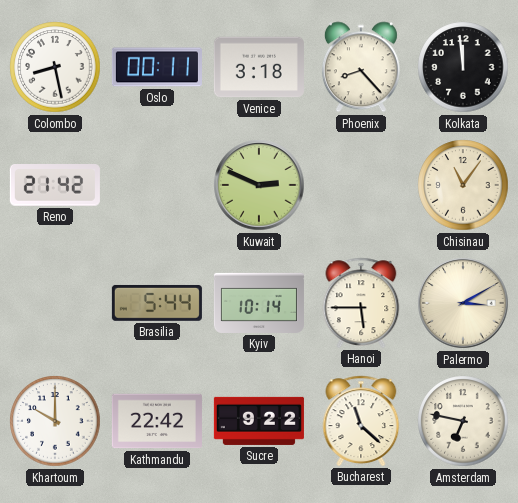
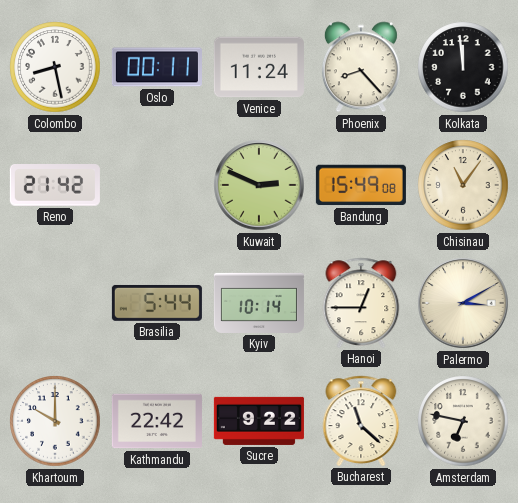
Venice: 3:18 -> 11:24
Bandung: none -> 15:49
Hanoi: 5:45 -> 12:45
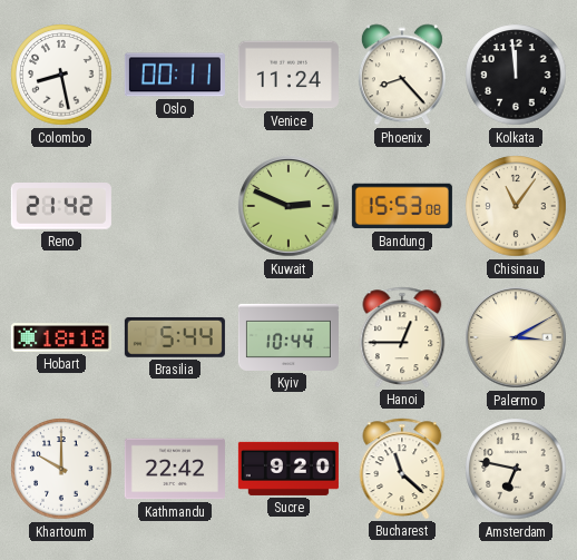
Bandung: 15:49 -> 15:53
Hobart: none -> 18:18
Kyiv: 10:14 -> 10:44
Sucre: 9:22 -> 9:20
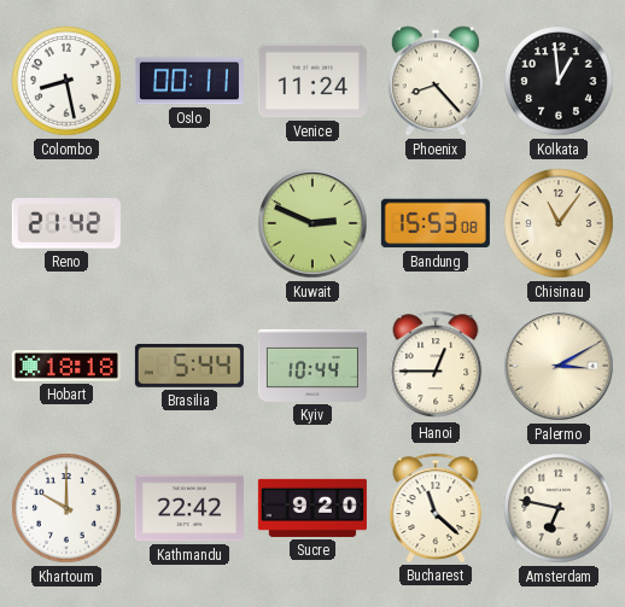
Kolkata: 11:59 -> 12:59
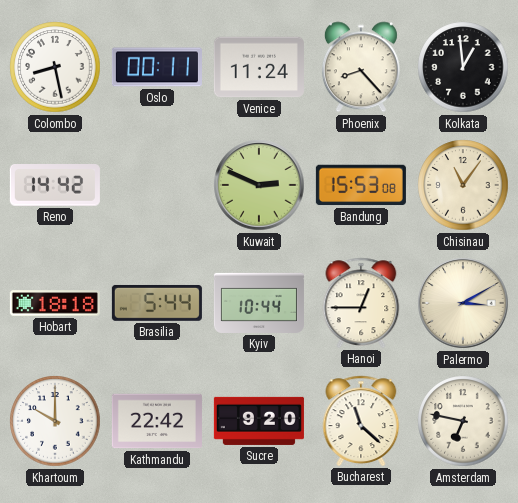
Reno: 21:42 -> 14:42
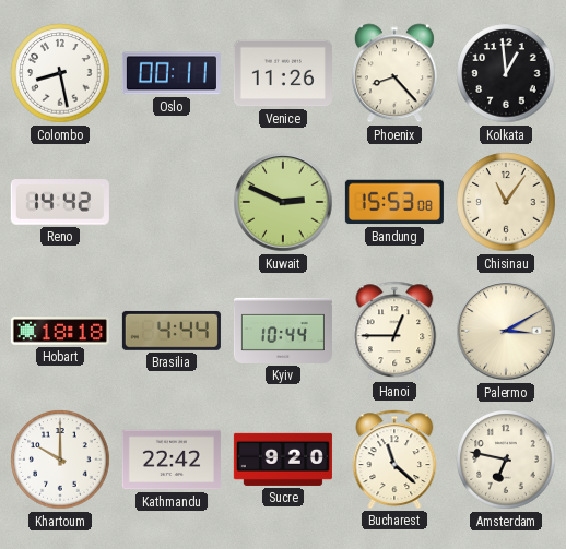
Venice: 11:24 -> 11:26
Brasilia: 5:44 -> 4:44
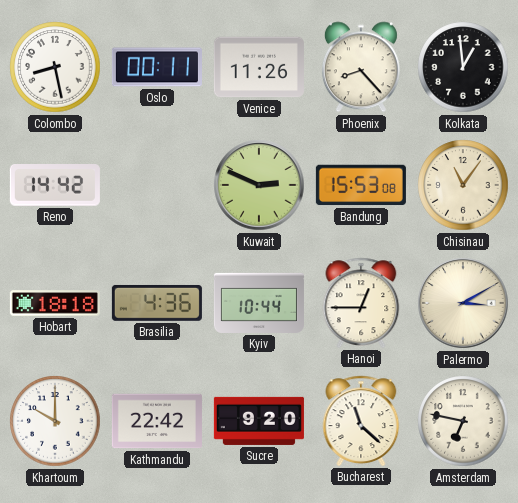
Brasilia: 4:44 -> 4:36
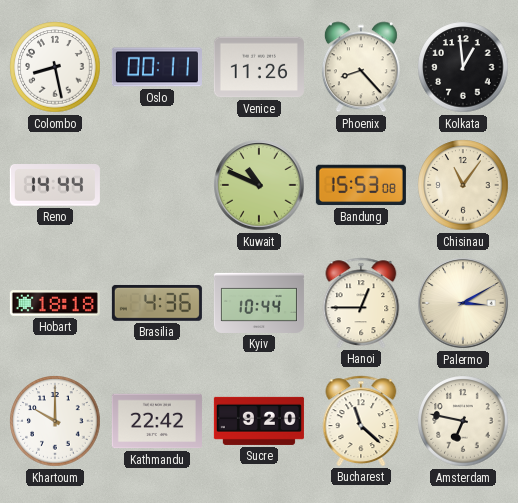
Reno: 14:42 -> 14:44
Kuwait: 2:49 -> 10:49
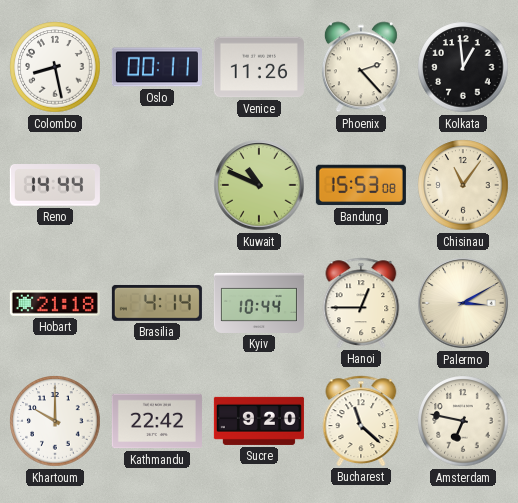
Phoenix: 8:23 -> 2:23
Hobart: 18:18 -> 21:18
Brasilia: 4:36 -> 4:14
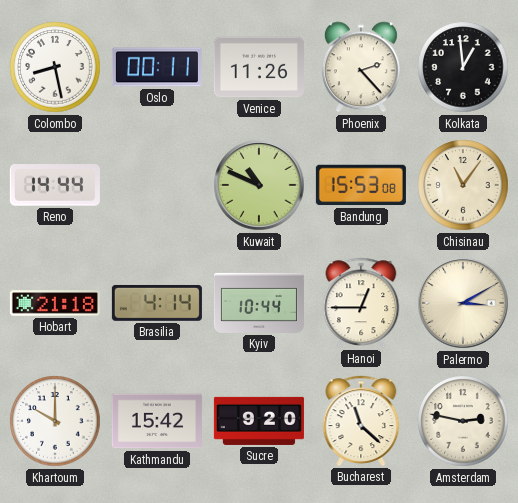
Kathmandu: 22:42 -> 15:42
Amsterdam: 6:47 -> 2:47
